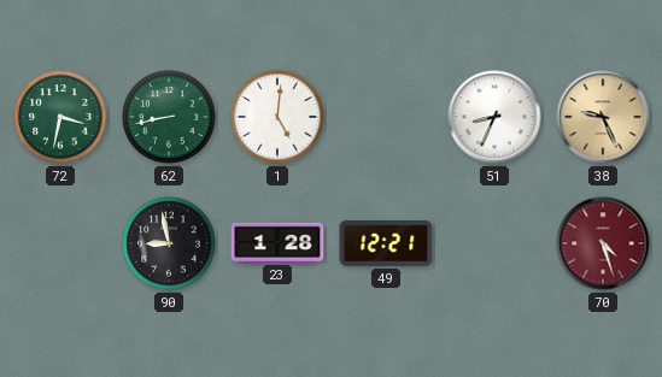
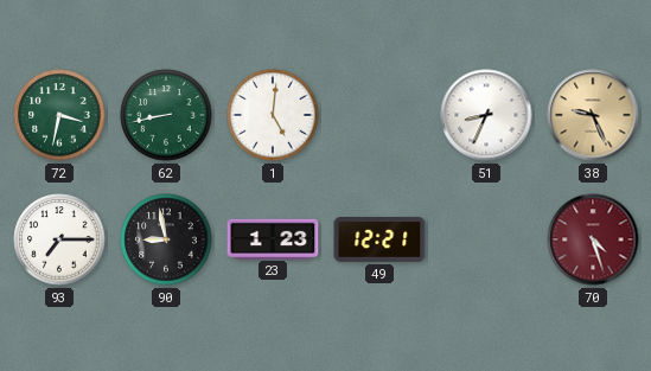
93: none -> 7:15
23: 1:28 -> 1:23
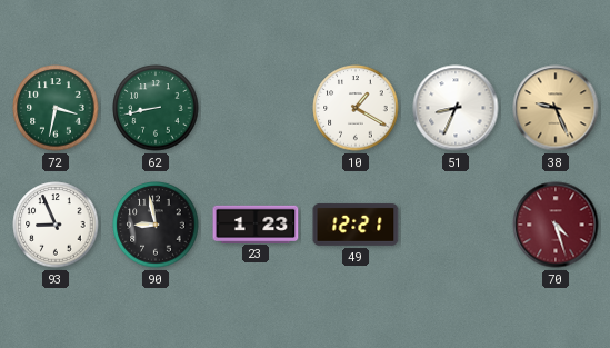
1: 5:01 -> none
10: none -> 1:20
93: 7:15 -> 8:56
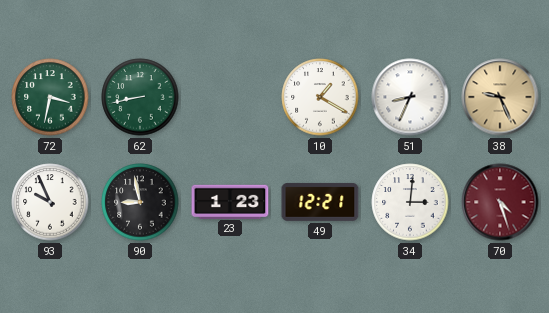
93: 8:56 -> 9:56
34: none -> 3:01
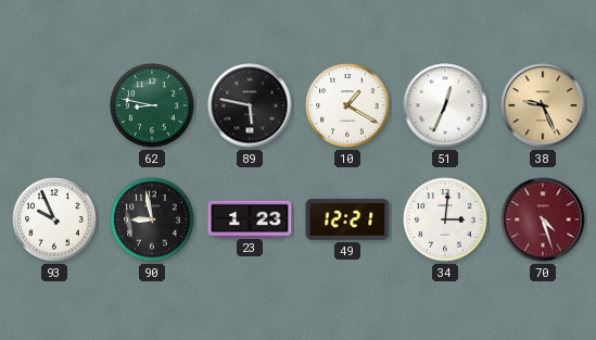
72: 3:32 -> none
62: 8:43 -> 8:47
89: none -> 5:47
51: 8:34 -> 12:34
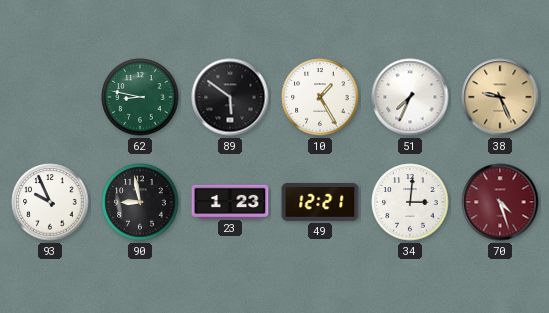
89: 5:47 -> 5:51
10: 1:20 -> 1:25
51: 12:34 -> 7:34
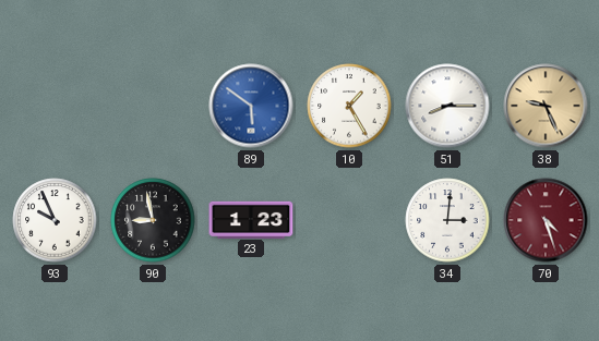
62: 8:47 -> none
89 dial: black -> blue
51: 7:34 -> 8:15
49: 12:21 -> none
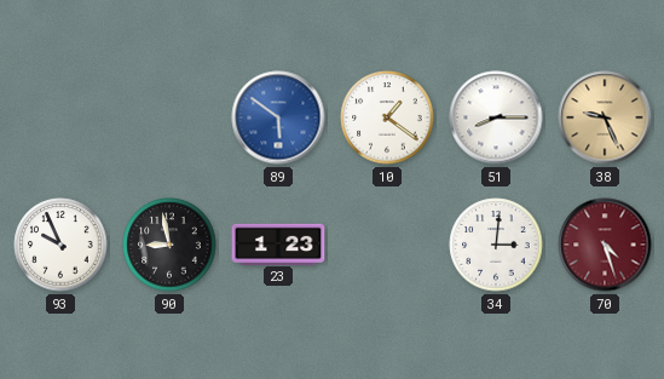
10: 1:25 -> 1:21
